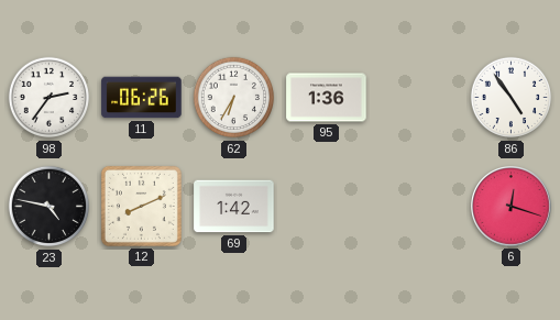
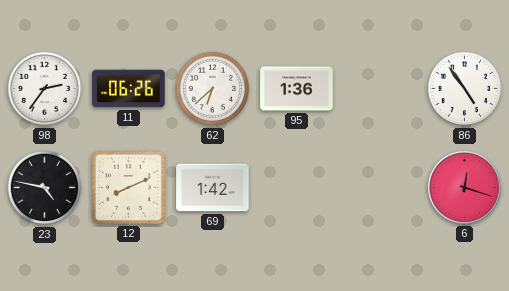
62: 6:35 -> 6:38
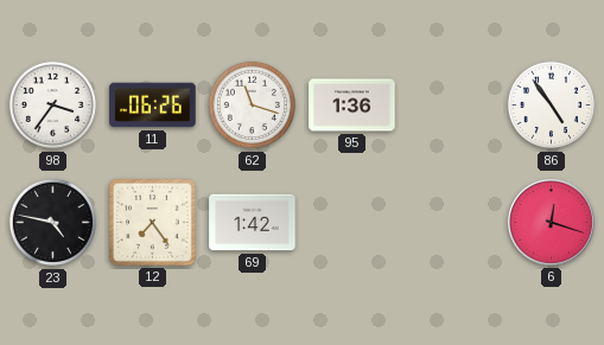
98: 2:36 -> 3:36
62: 6:38 -> 11:18
12: 8:11 -> 7:24
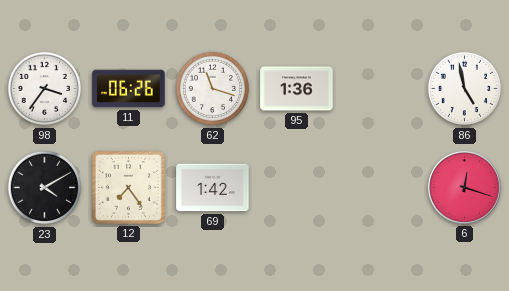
86: 4:54 -> 4:58
23: 4:47 -> 4:10
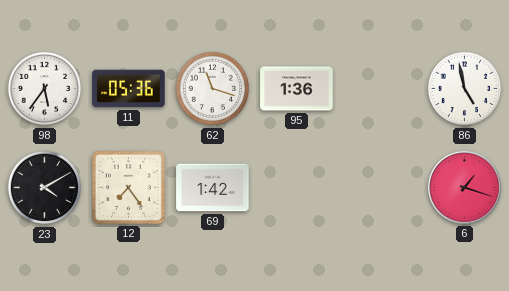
98: 3:36 -> 5:36
11: 06:26 -> 05:36
6: 12:18 -> 1:18
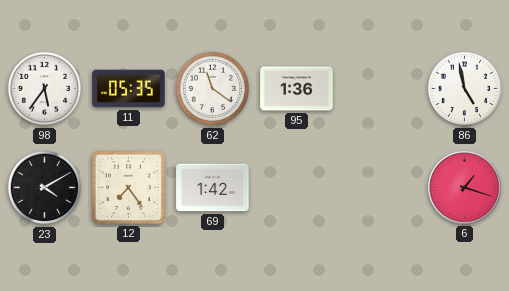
11: 05:36 -> 05:35
62: 11:18 -> 11:21
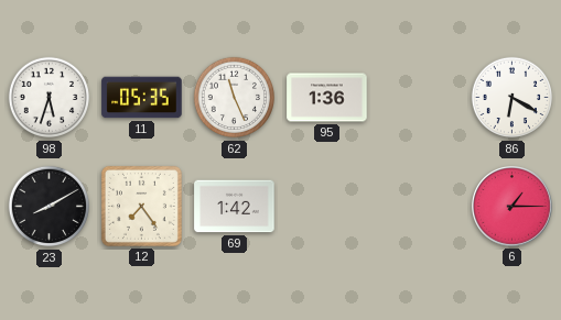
98: 5:36 -> 5:33
62: 11:21 -> 11:26
86: 4:58 -> 6:20
23: 4:10 -> 8:10
6: 1:18 -> 1:15
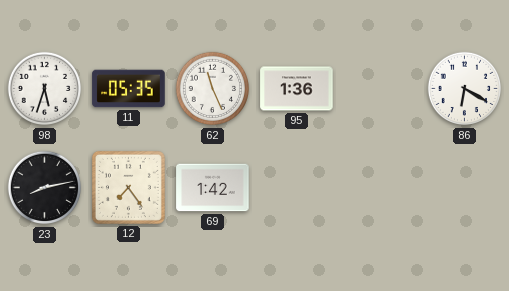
23: 8:10 -> 8:13
6: 1:15 -> none
